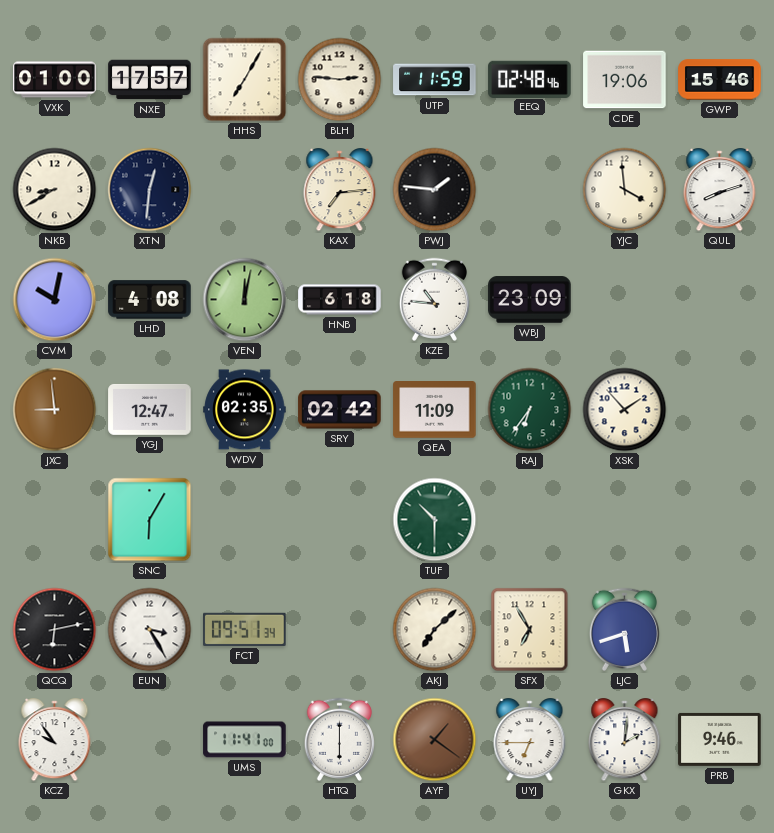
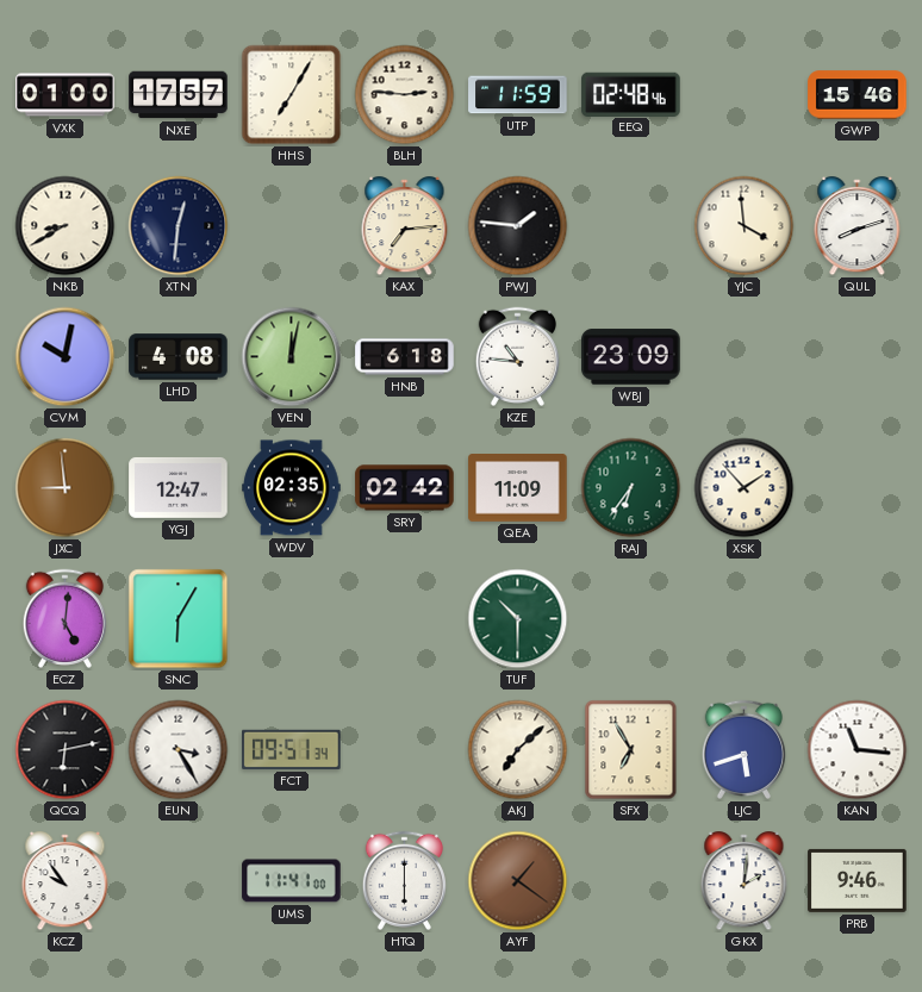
CDE: 19:06 -> none
ECZ: none -> 5:01
KAN: none -> 11:16
UYJ: 6:45 -> none
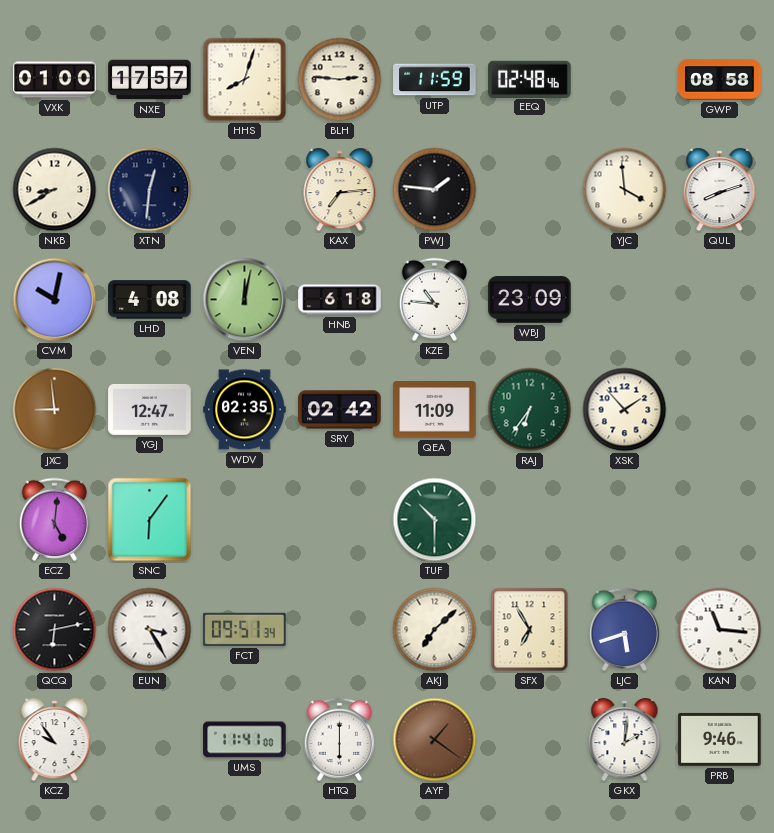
HHS: 7:05 -> 8:03
GWP: 15:46 -> 08:58
SNC: 6:05 -> 6:06
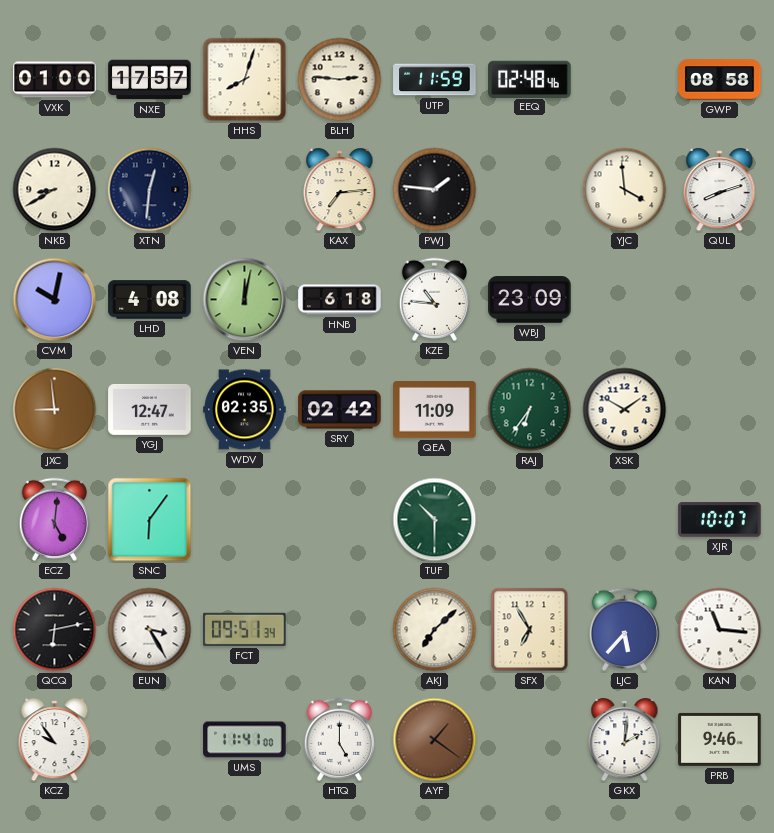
XSK: 1:53 -> 1:50
XJR: none -> 10:07
LJC: 5:42 -> 5:37
HTQ: 6:00 -> 5:00
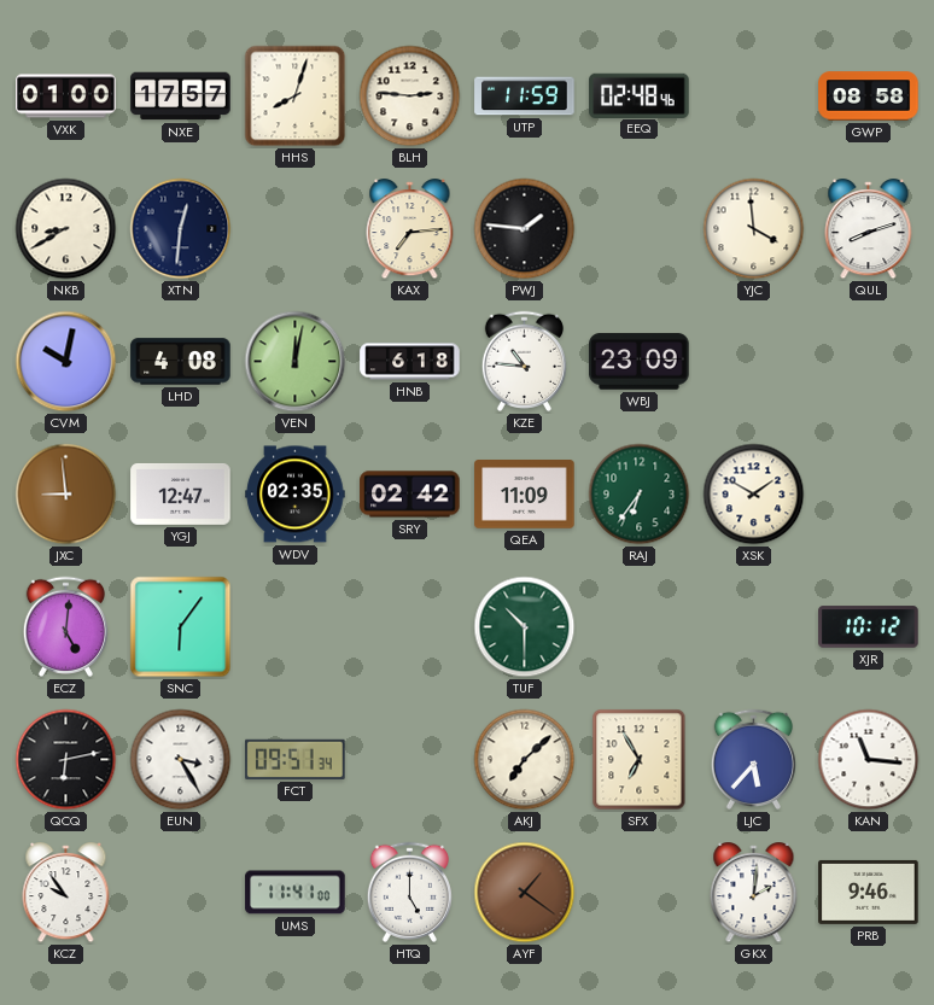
XJR: 10:07 -> 10:12
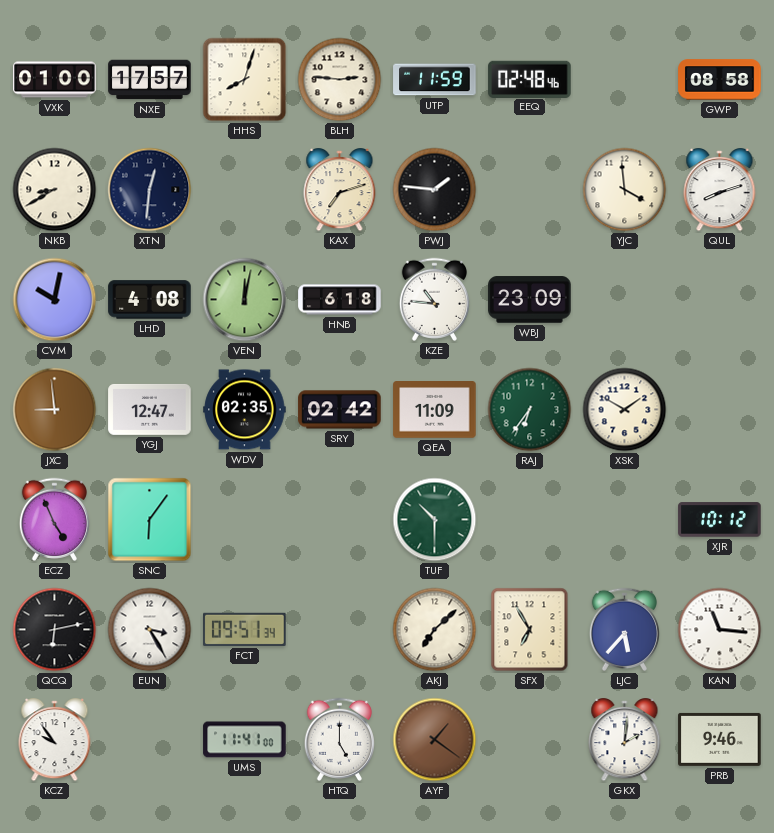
KAX: 7:14 -> 7:12
ECZ: 5:01 -> 4:56
